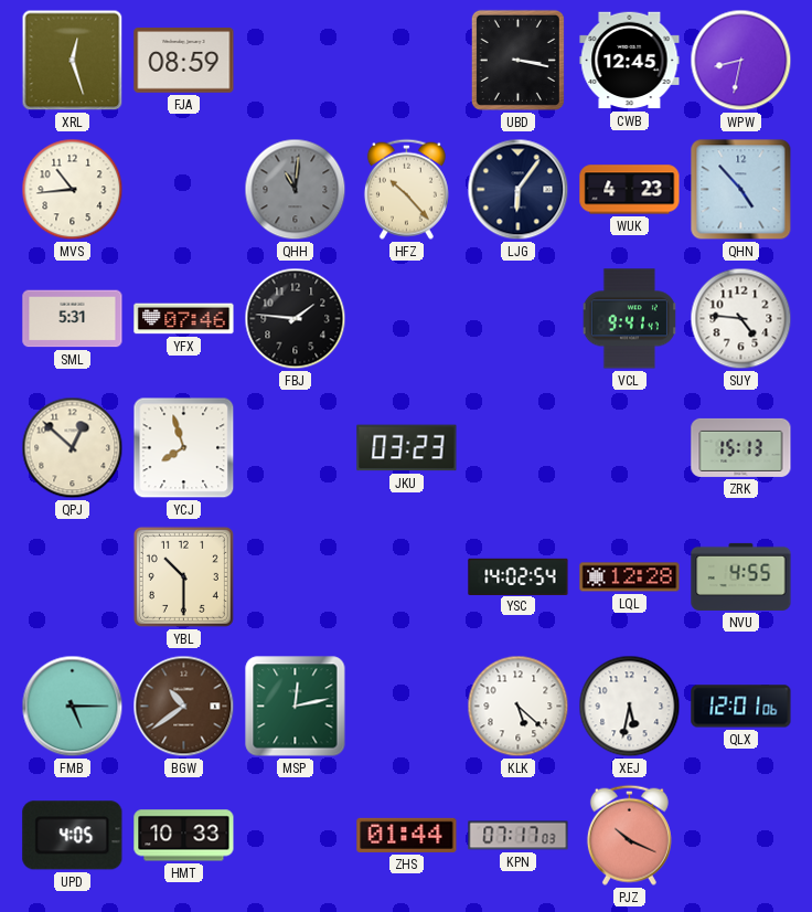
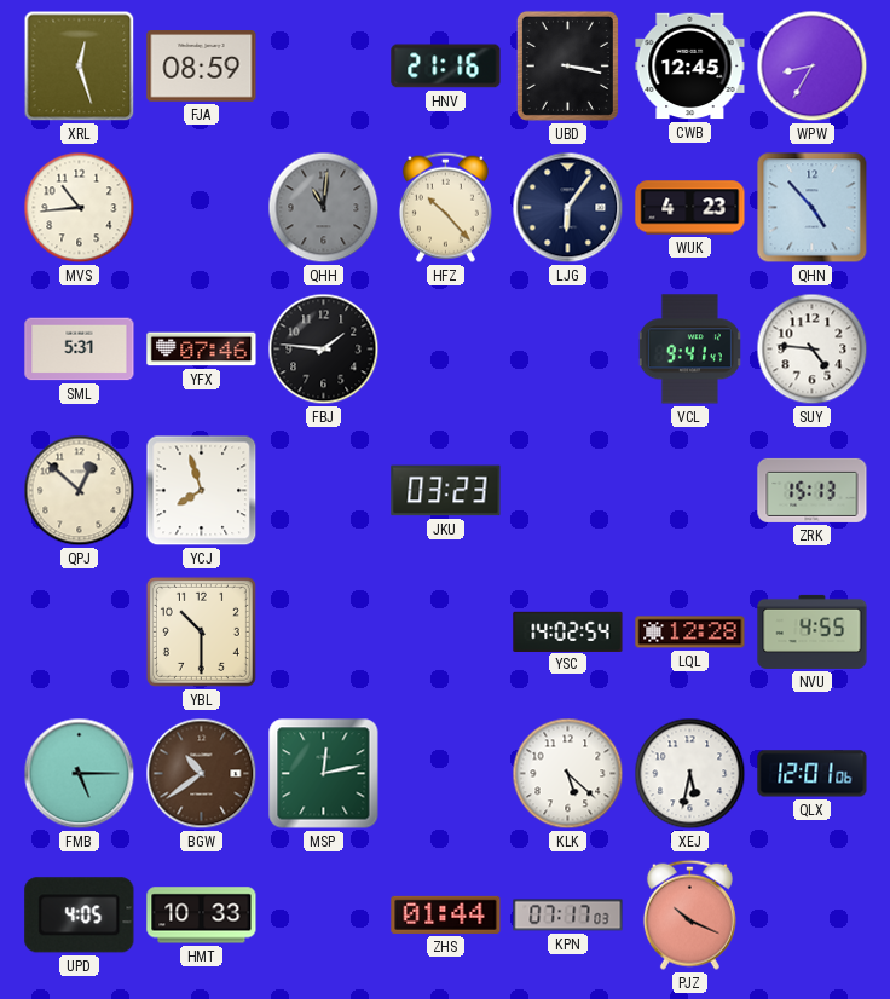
HNV: none -> 21:16
WPW: 8:32 -> 8:35
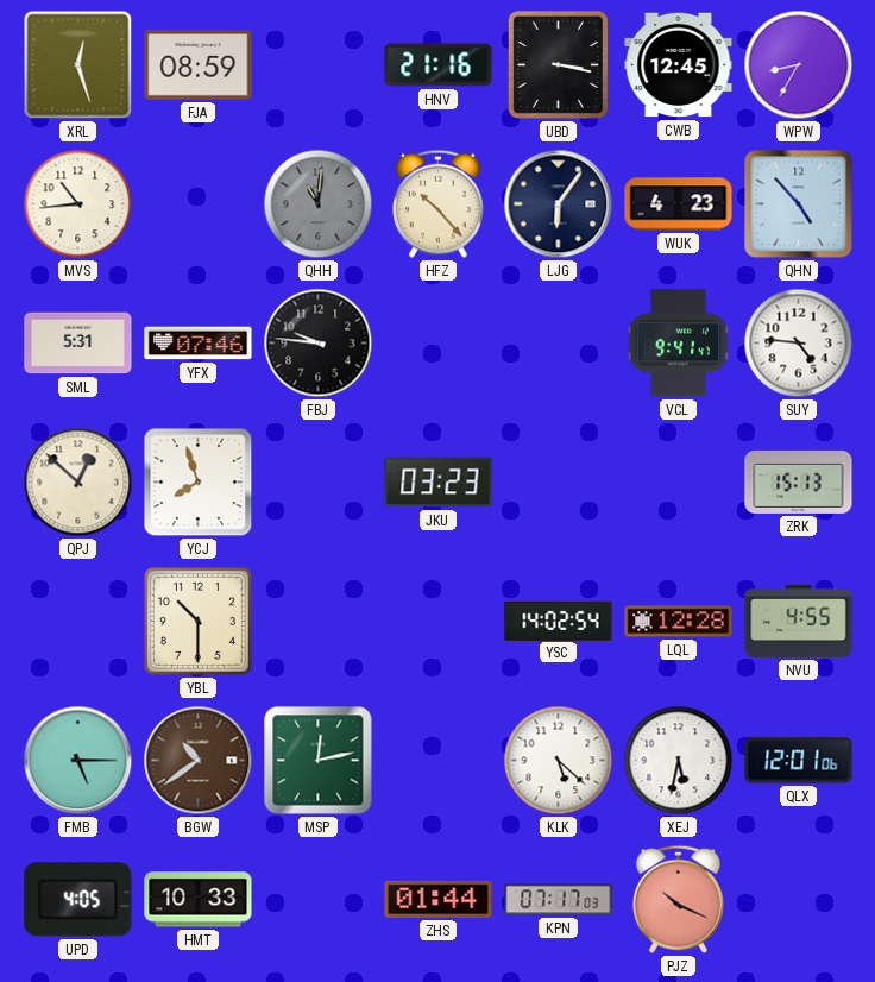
FBJ: 1:46 -> 9:46
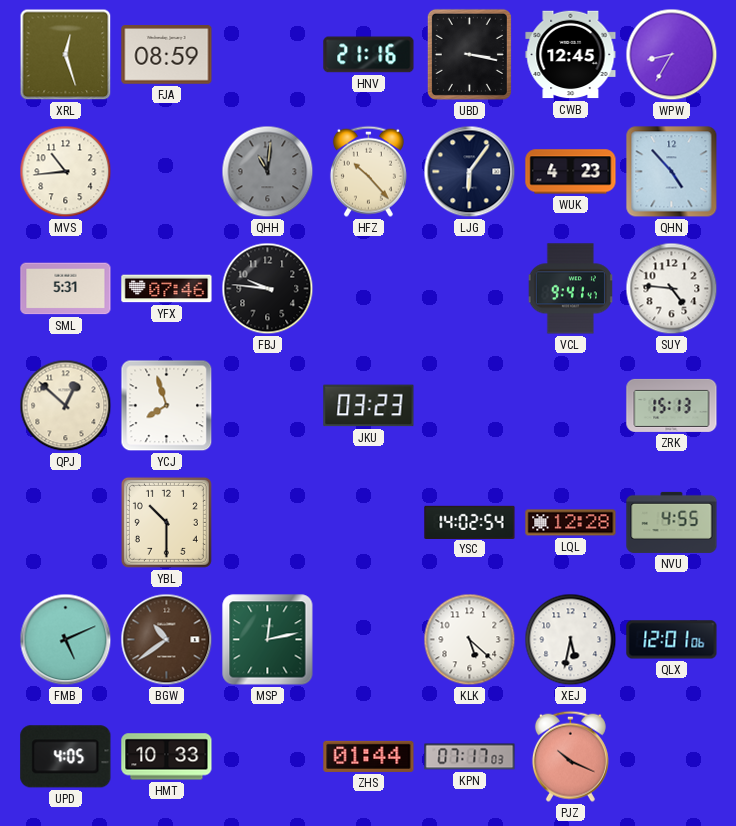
FMB: 5:15 -> 5:11
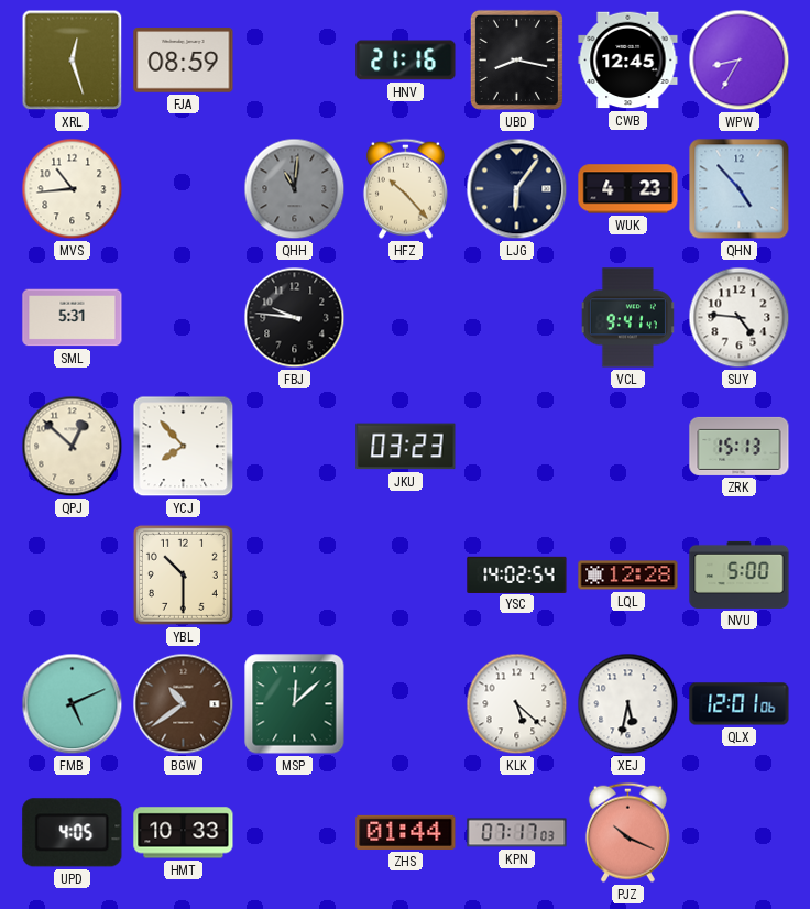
UBD: 3:17 -> 8:17
YFX: 07:46 -> none
YCJ: 7:57 -> 7:53
NVU: 4:55 -> 5:00
MSP: 12:13 -> 12:08
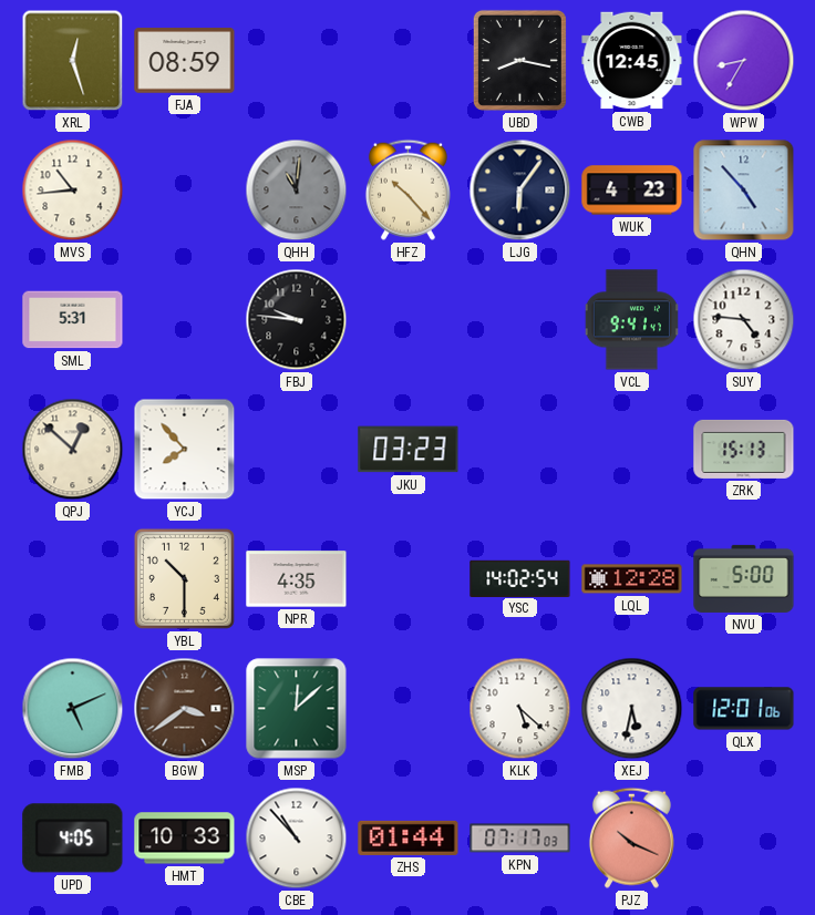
HNV: 21:16 -> none
NPR: none -> 4:35
BGW: 10:39 -> 3:39
CBE: none -> 10:53
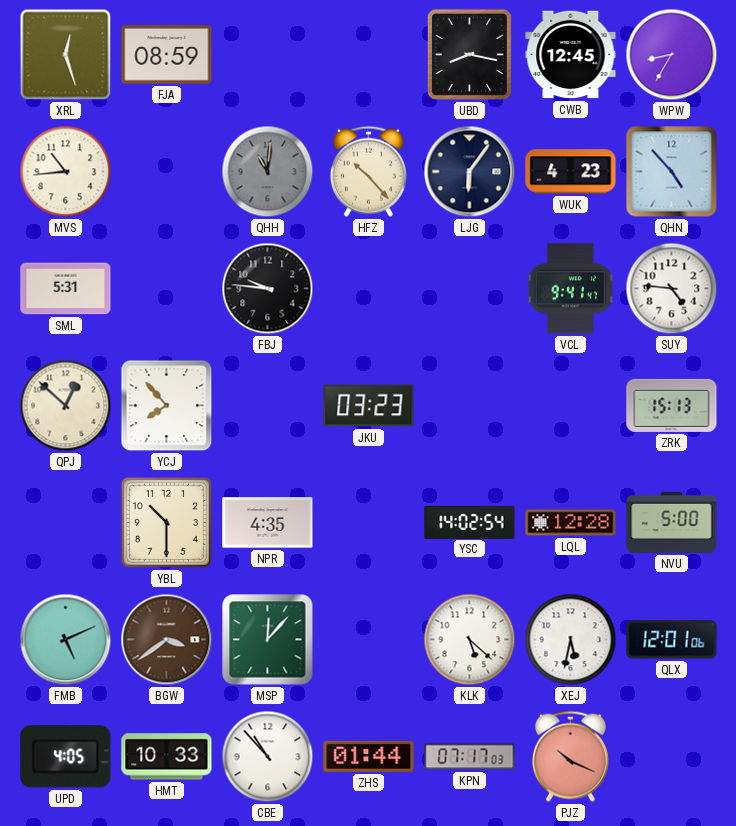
MSP: 12:08 -> 12:07
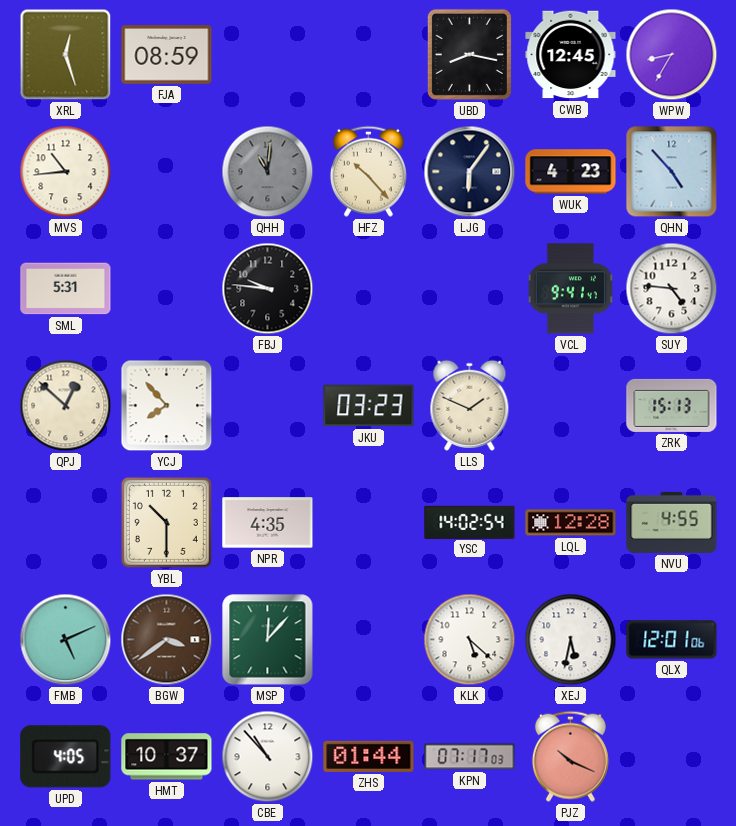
LLS: none -> 1:49
NVU: 5:00 -> 4:55
HMT: 10:33 -> 10:37
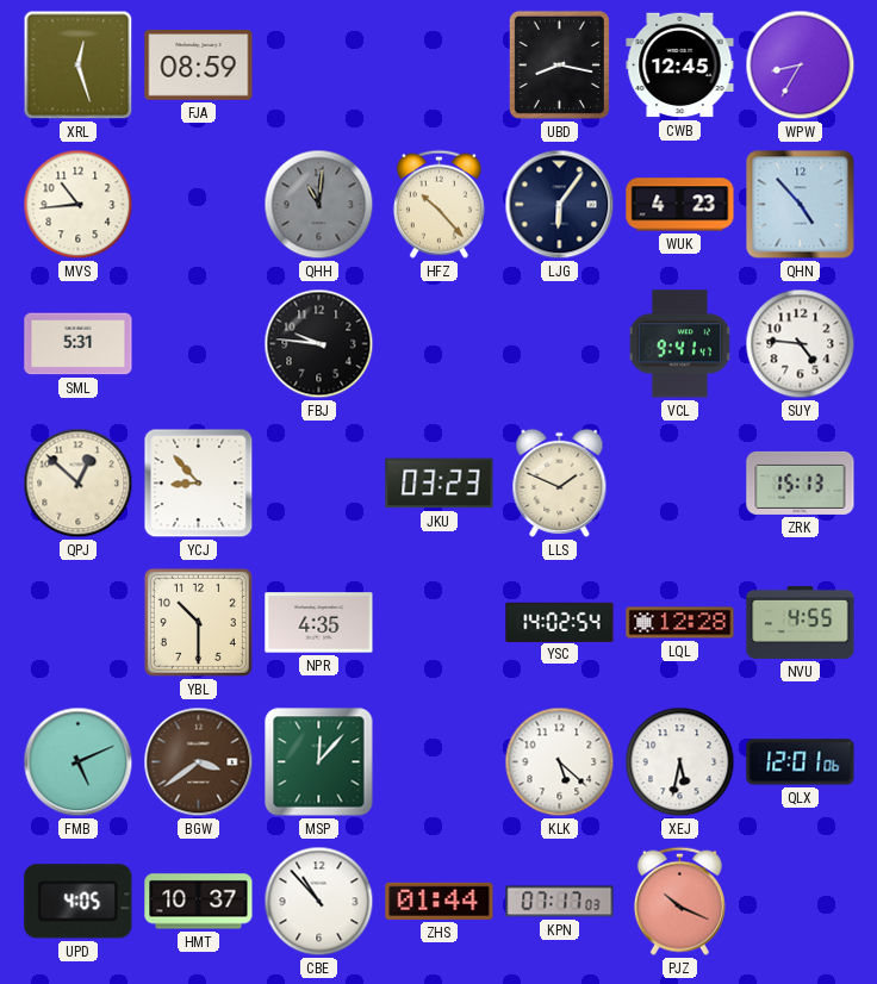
YCJ: 7:53 -> 8:53
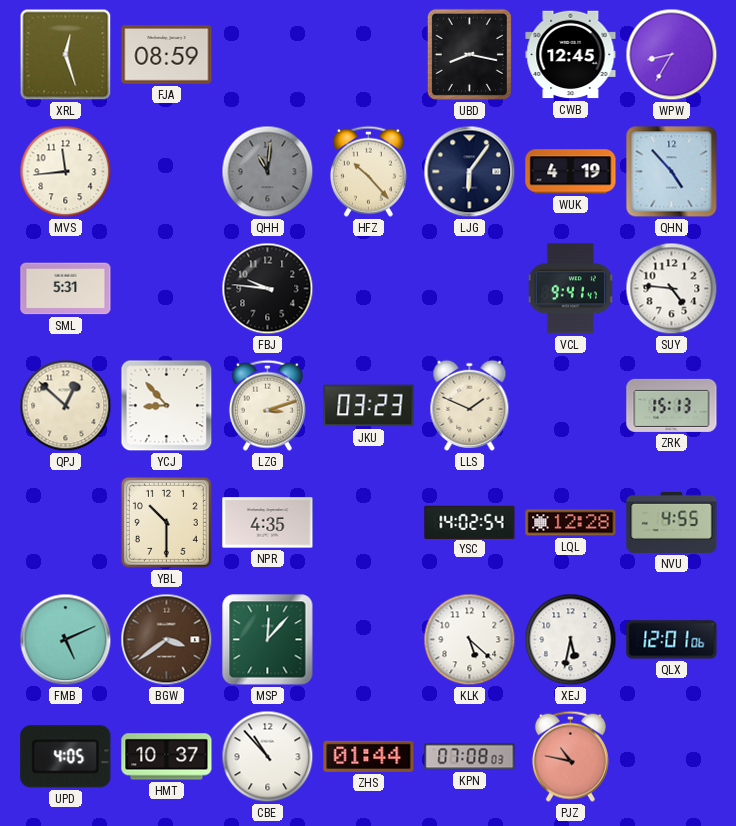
MVS: 10:44 -> 11:44
WUK: 4:23 -> 4:19
LZG: none -> 3:12
KPN: 07:17 -> 07:08
PJZ: 10:19 -> 10:47
